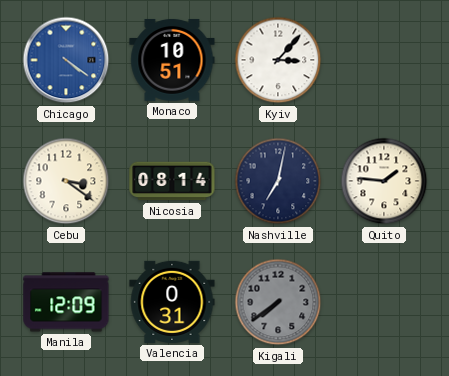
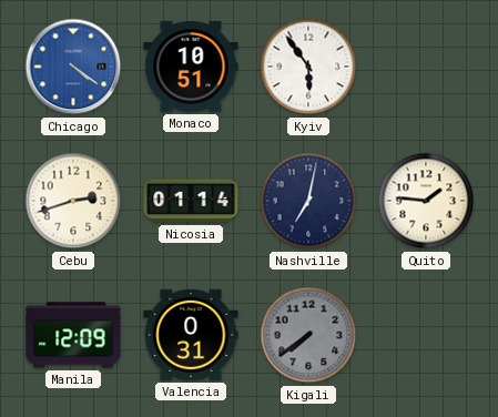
Kyiv: 3:07 -> 5:54
Cebu: 3:21 -> 2:42
Nicosia: 08:14 -> 01:14
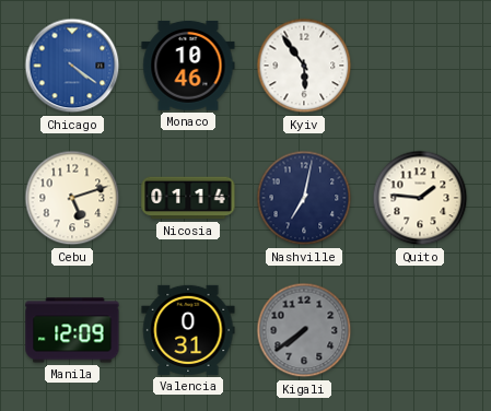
Monaco: 10:51 -> 10:46
Cebu: 2:42 -> 5:12
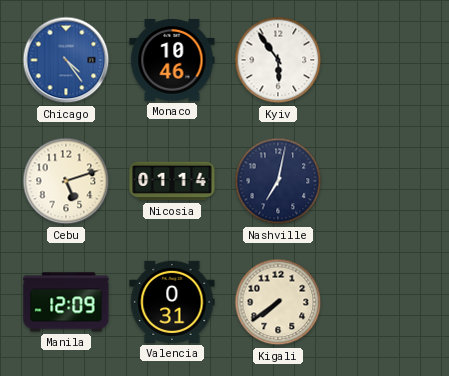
Chicago: 4:21 -> 4:24
Quito: 1:46 -> none
Kigali dial: grey -> cream
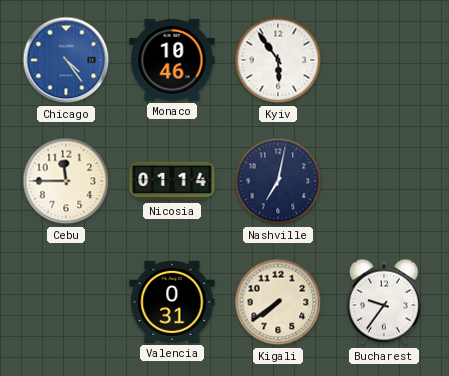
Cebu: 5:12 -> 11:45
Manila: 12:09 -> none
Bucharest: none -> 9:36
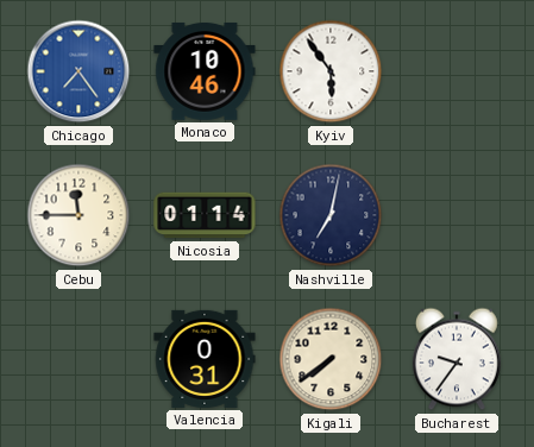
Chicago: 4:24 -> 7:24
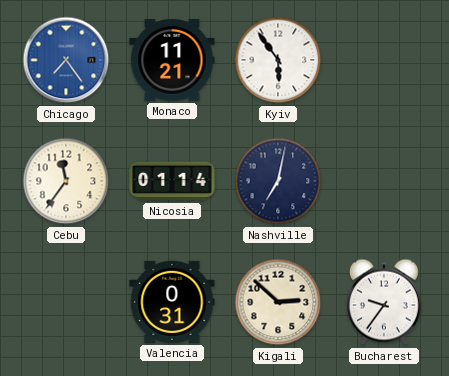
Monaco: 10:46 -> 11:21
Cebu: 11:45 -> 11:36
Kigali: 7:39 -> 2:52
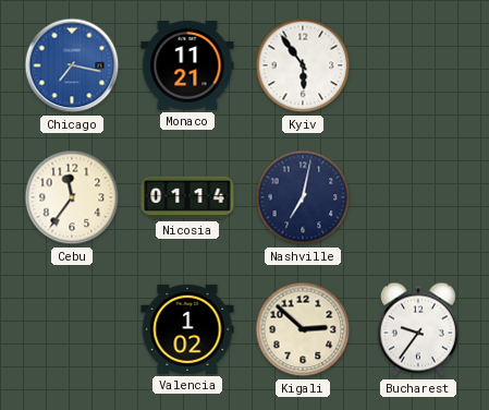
Chicago: 7:24 -> 7:17
Valencia: 0:31 -> 1:02
